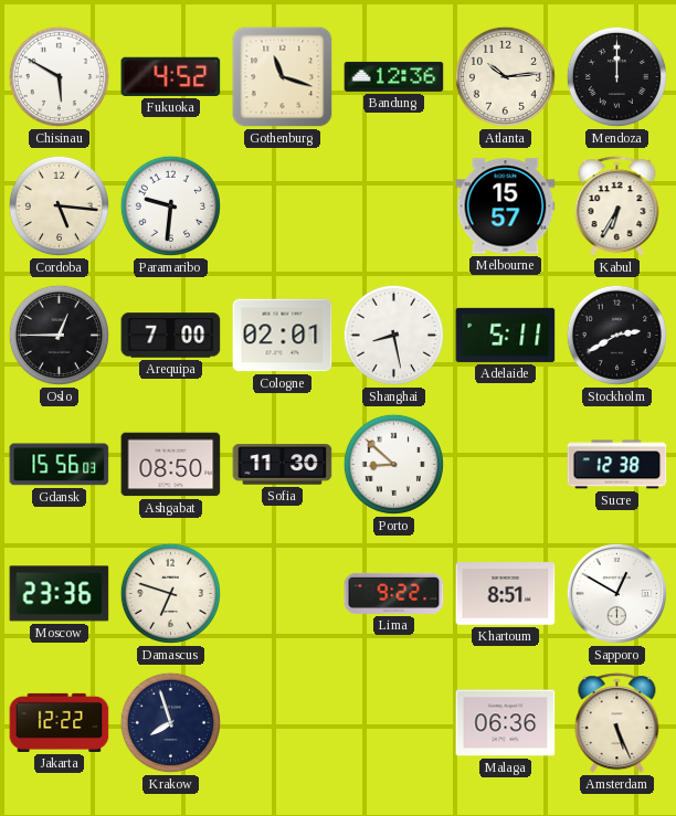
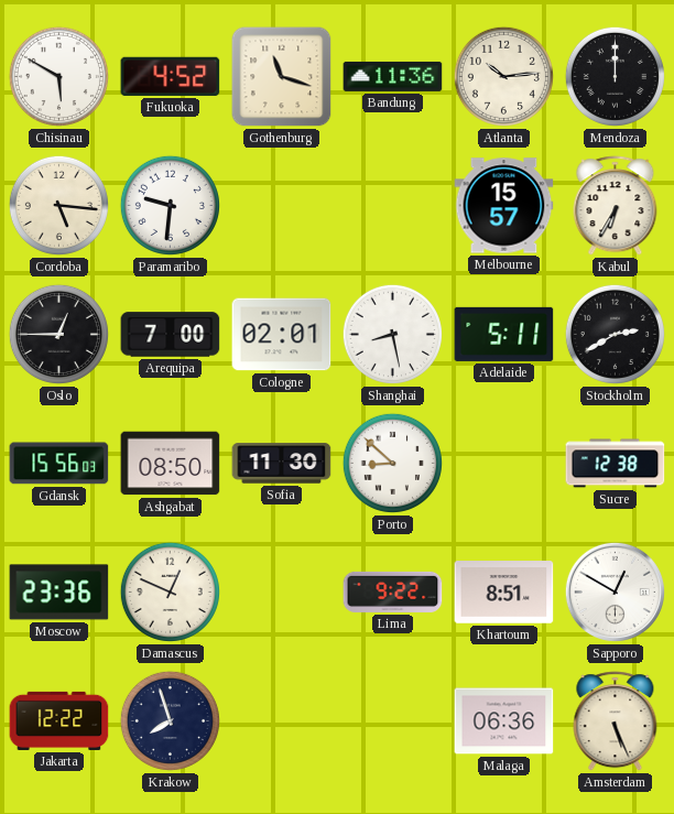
Bandung: 12:36 -> 11:36
Damascus: 6:48 -> 12:49
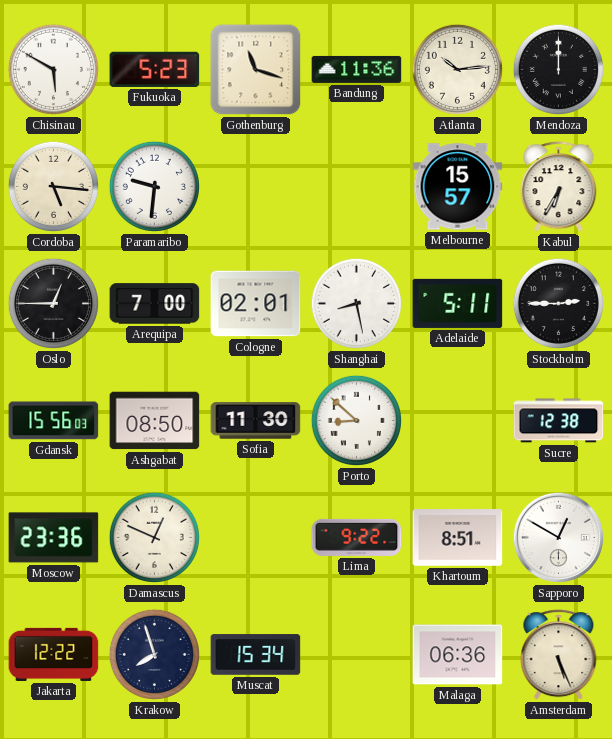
Fukuoka: 4:52 -> 5:23
Stockholm: 2:40 -> 2:45
Muscat: none -> 15:34
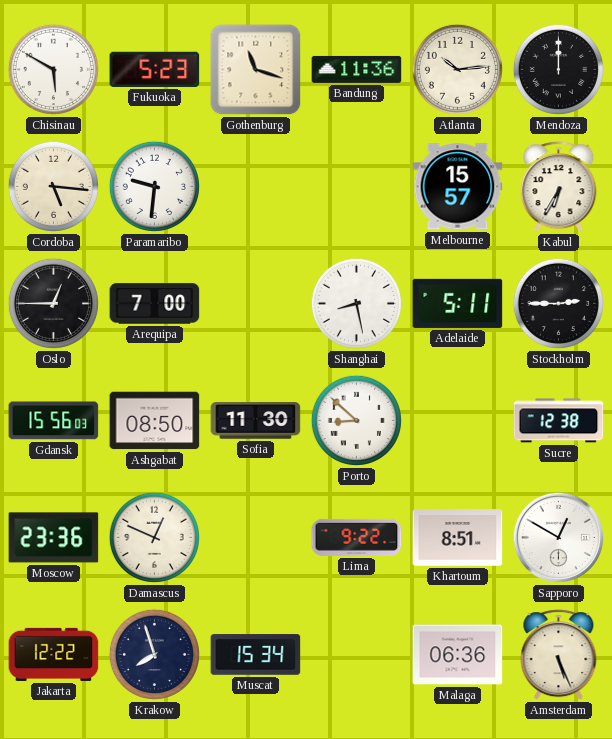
Cologne: 02:01 -> none
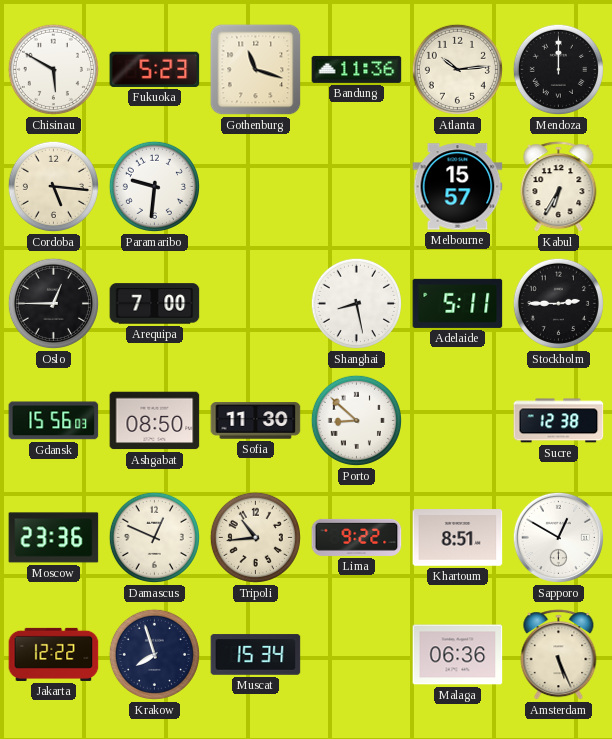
Tripoli: none -> 10:44
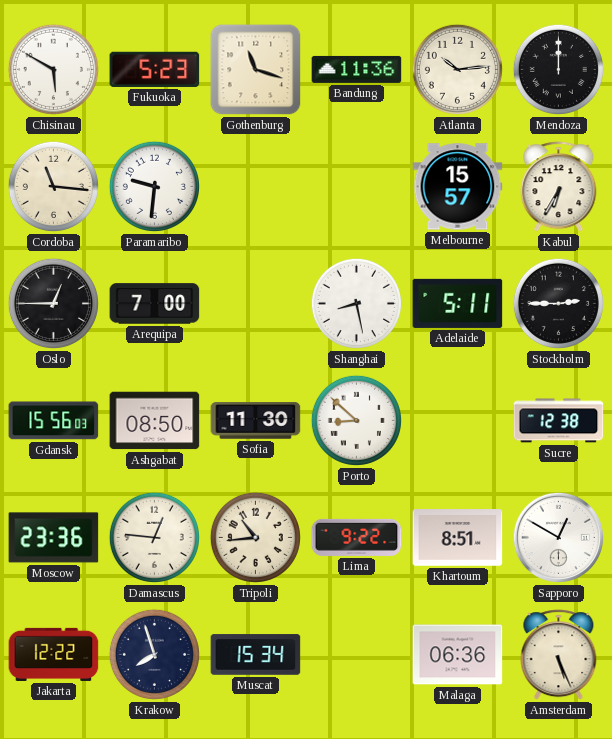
Cordoba: 5:16 -> 11:16
Damascus: 12:49 -> 12:46
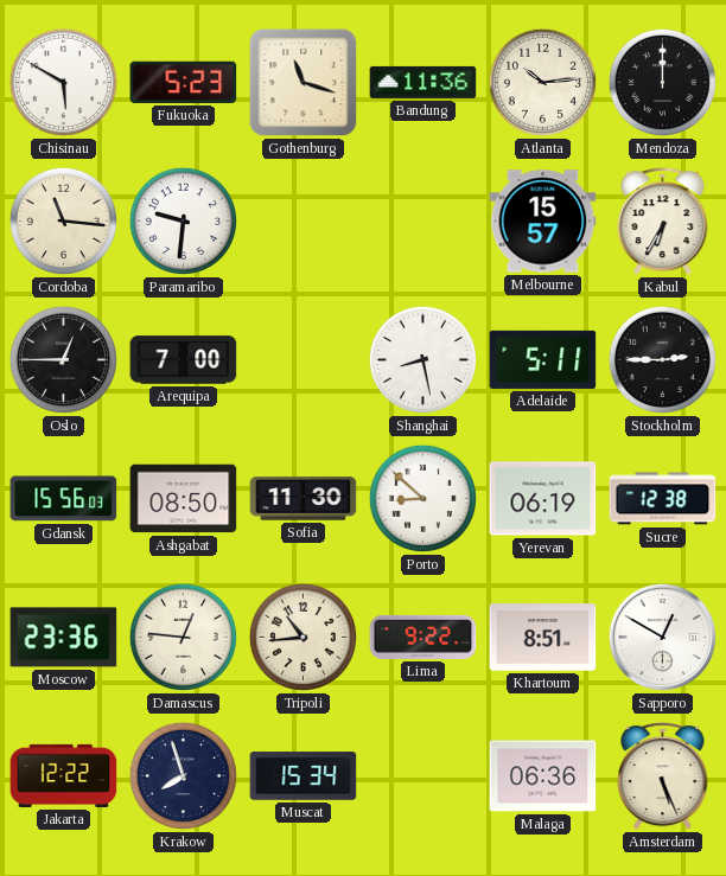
Yerevan: none -> 06:19
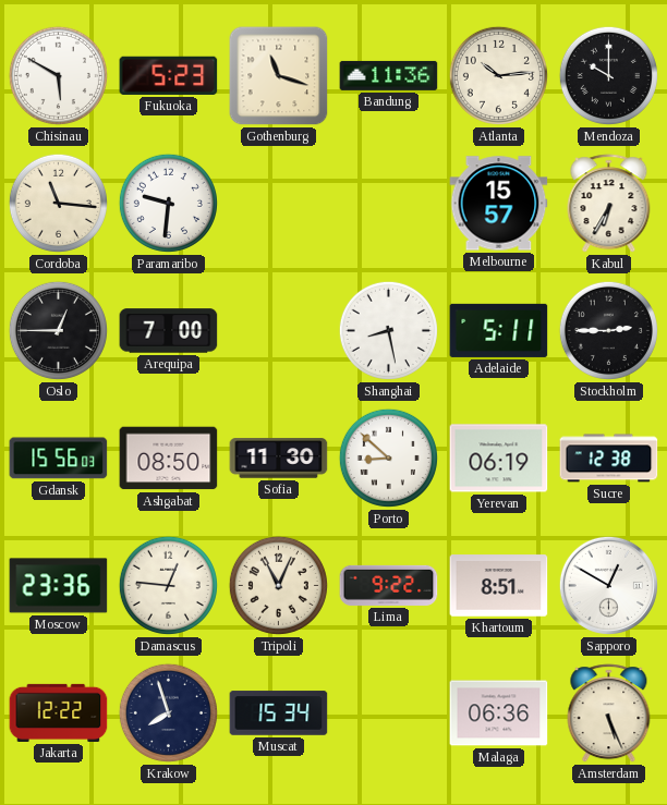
Mendoza: 12:00 -> 10:00
Tripoli: 10:44 -> 11:04
